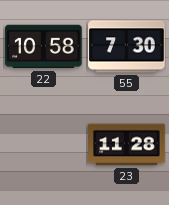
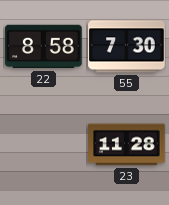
22: 10:58 -> 8:58
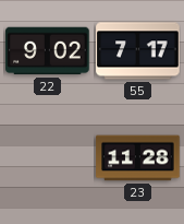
22: 8:58 -> 9:02
55: 7:30 -> 7:17
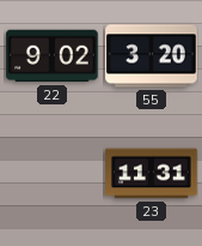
55: 7:17 -> 3:20
23: 11:28 -> 11:31
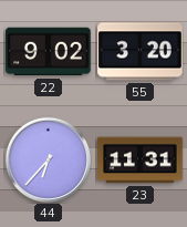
44: none -> 6:37
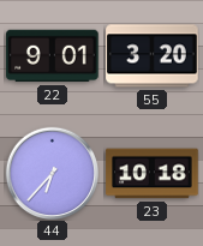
22: 9:02 -> 9:01
23: 11:31 -> 10:18
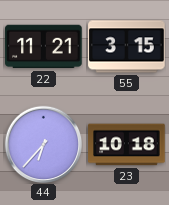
22: 9:01 -> 11:21
55: 3:20 -> 3:15
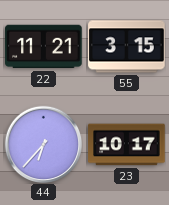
23: 10:18 -> 10:17
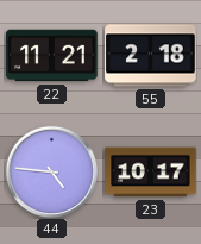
55: 3:15 -> 2:18
44: 6:37 -> 4:46
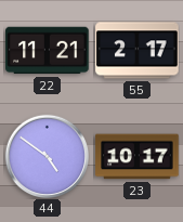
55: 2:18 -> 2:17
44: 4:46 -> 4:51
